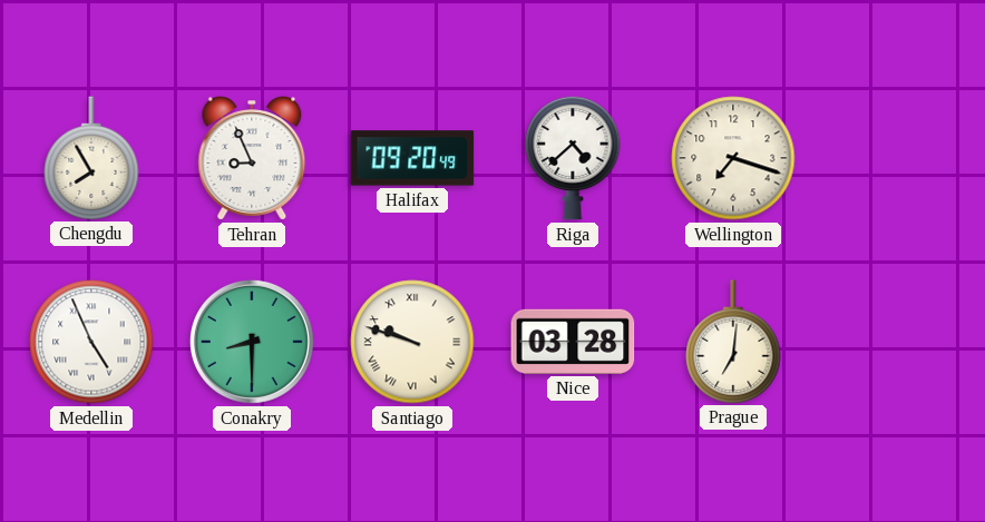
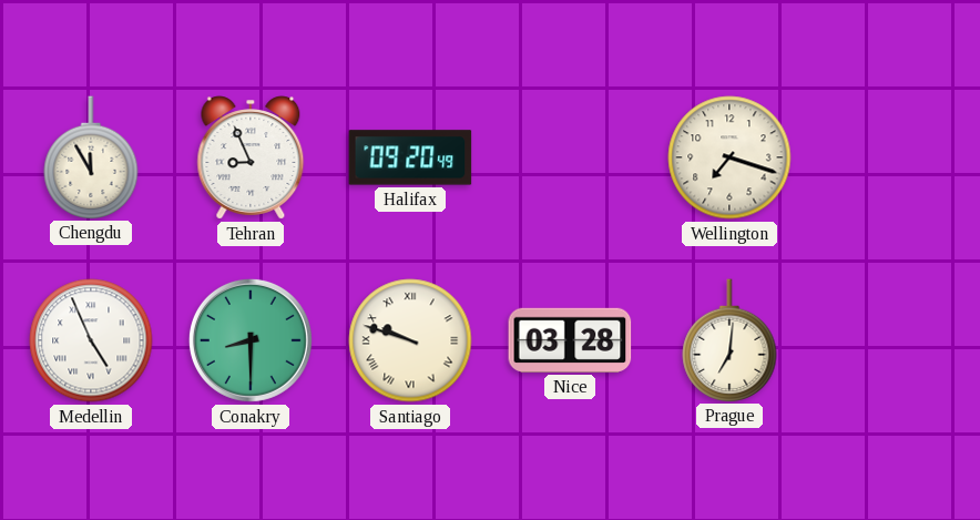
Chengdu: 7:55 -> 11:55
Riga: 4:38 -> none
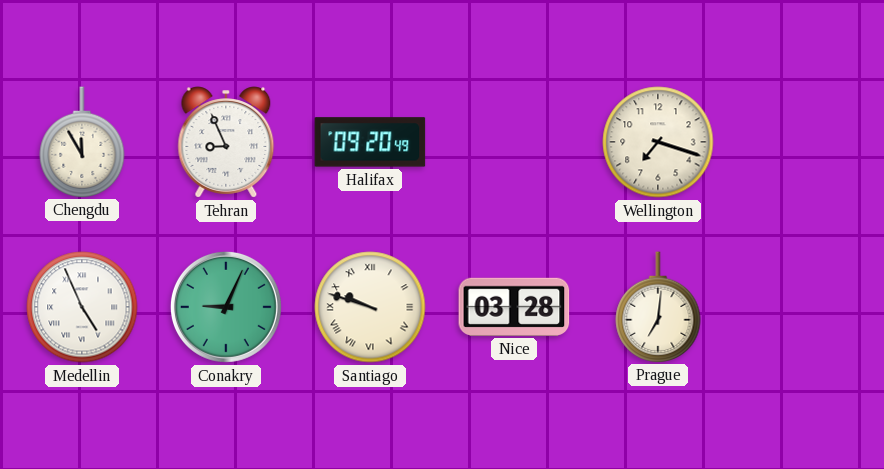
Conakry: 8:30 -> 9:04
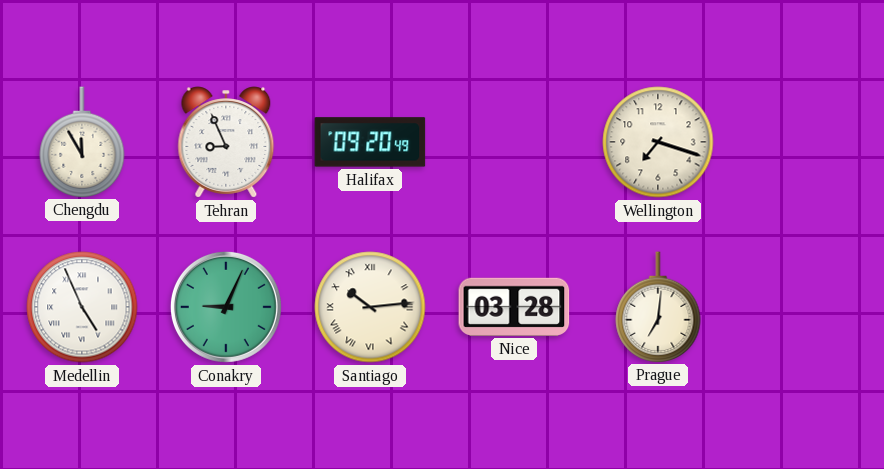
Santiago: 9:48 -> 10:14
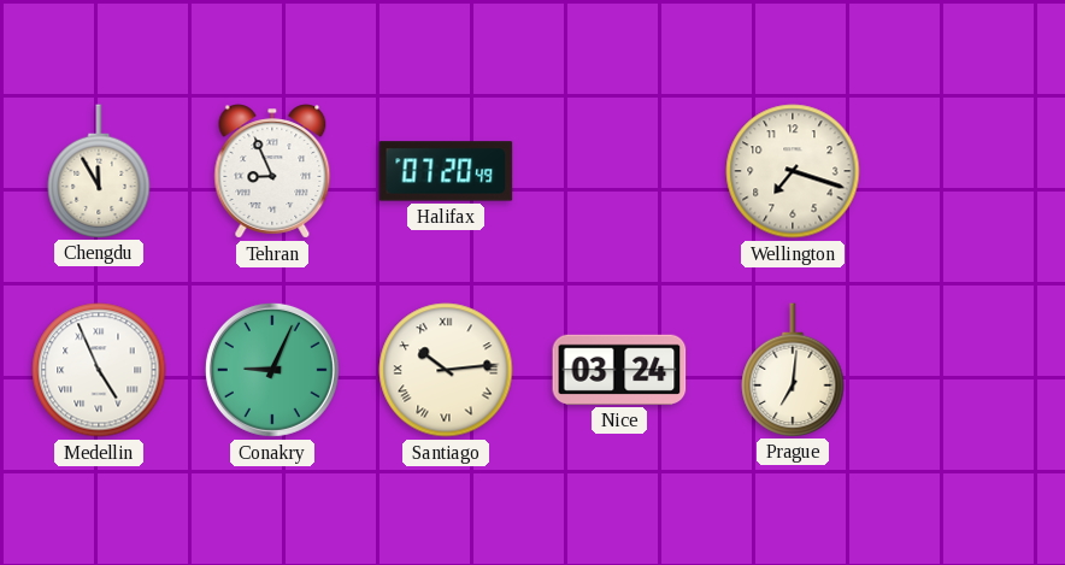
Halifax: 09:20 -> 07:20
Nice: 03:28 -> 03:24
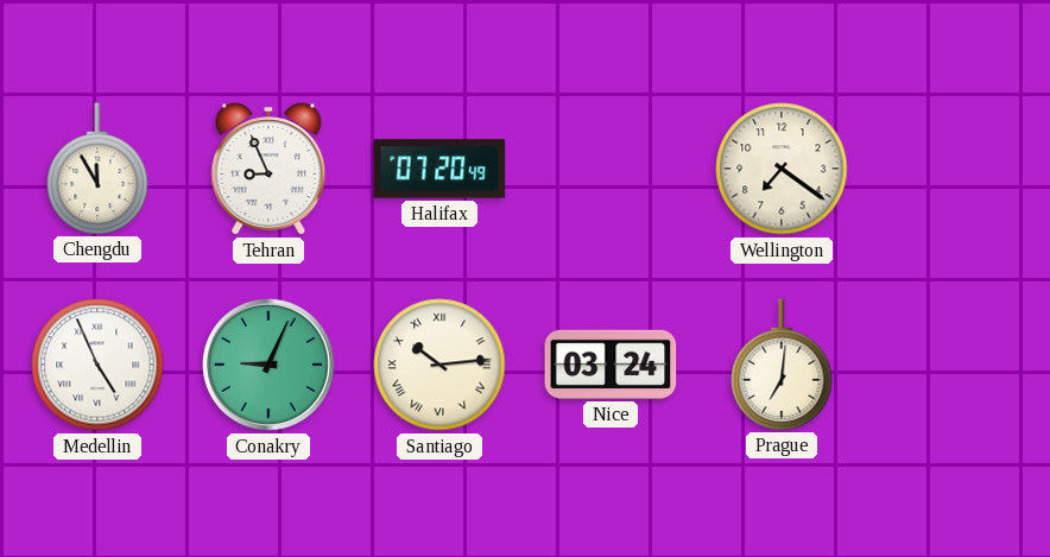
Wellington: 7:18 -> 7:21
